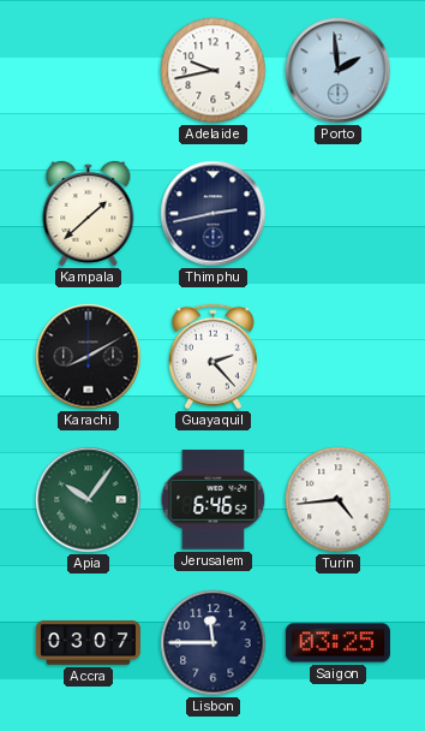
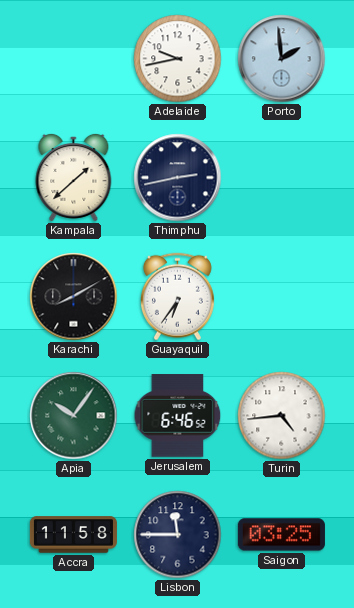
Guayaquil: 2:23 -> 6:36
Accra: 03:07 -> 11:58
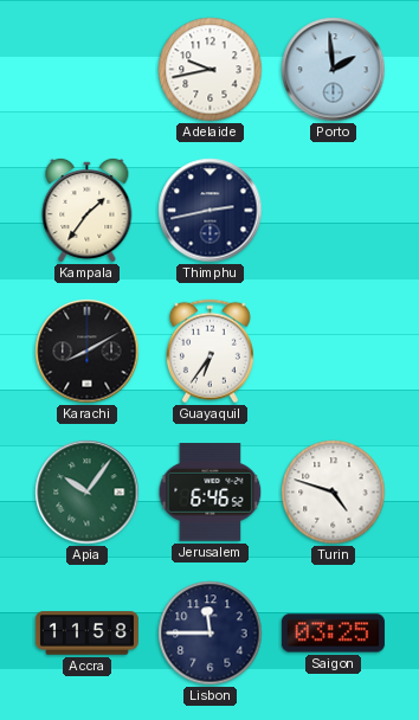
Kampala: 1:38 -> 1:36
Turin: 4:44 -> 4:48
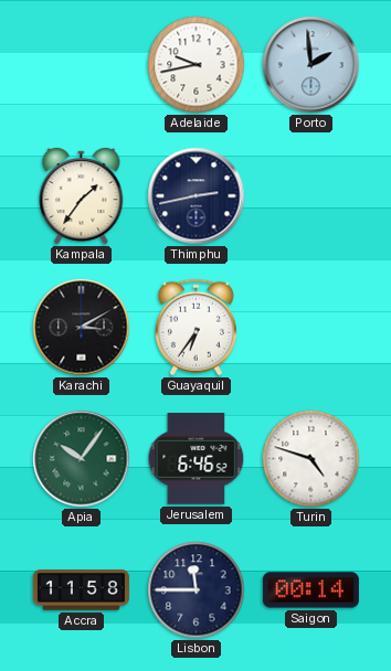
Karachi: 8:10 -> 3:10
Saigon: 03:25 -> 00:14
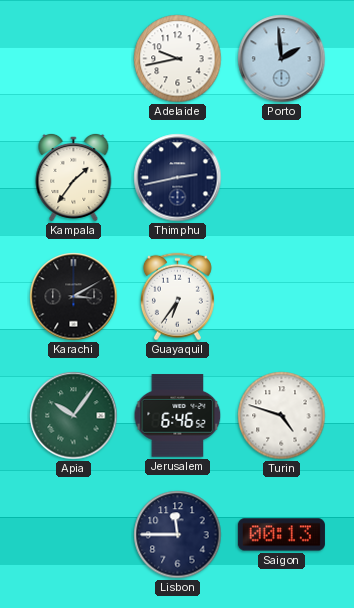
Accra: 11:58 -> none
Saigon: 00:14 -> 00:13
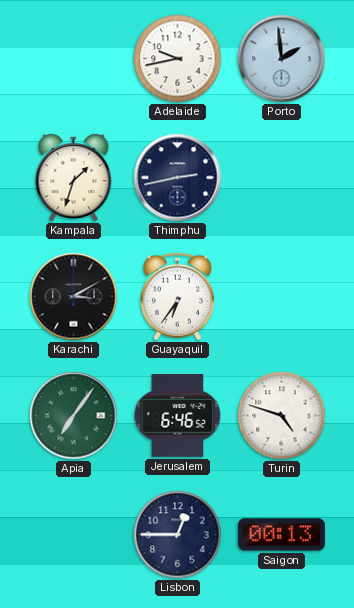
Kampala: 1:36 -> 1:33
Apia: 10:06 -> 7:06
Lisbon: 11:45 -> 12:45
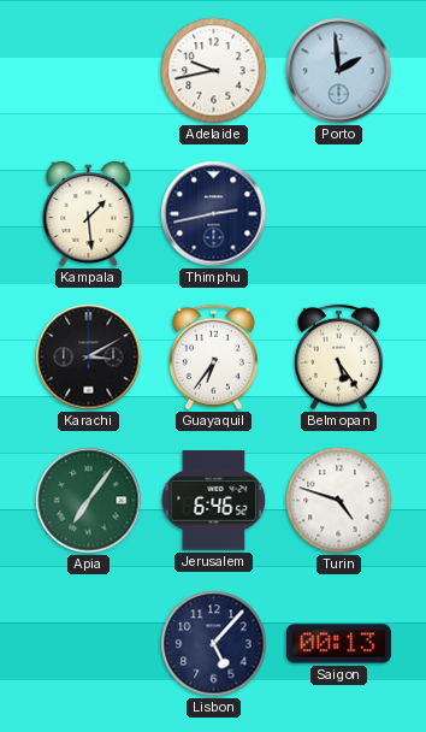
Kampala: 1:33 -> 1:29
Belmopan: none -> 5:24
Lisbon: 12:45 -> 5:07
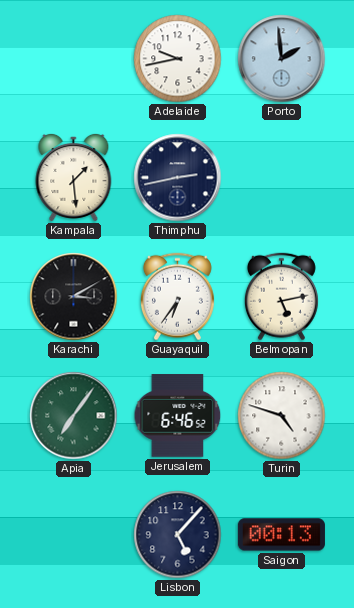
Belmopan: 5:24 -> 5:13
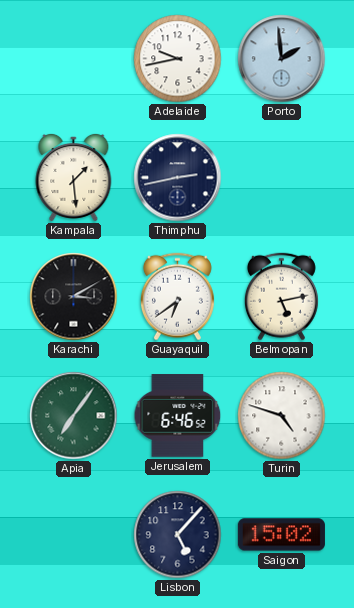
Guayaquil: 6:36 -> 6:39
Saigon: 00:13 -> 15:02
